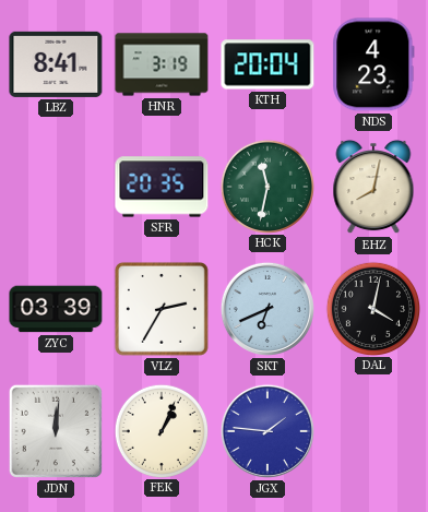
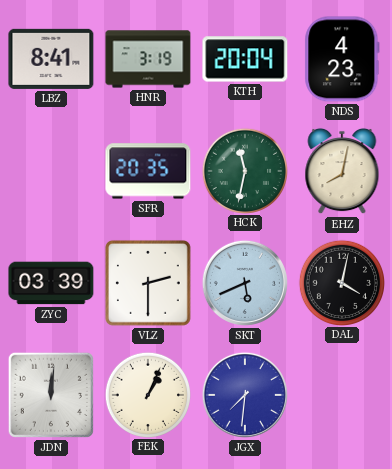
VLZ: 2:35 -> 2:30
SKT: 6:41 -> 5:41
JGX: 1:46 -> 7:31
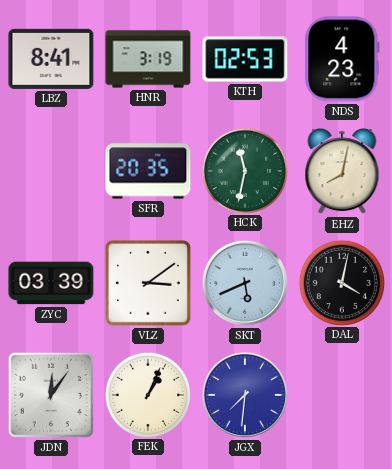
KTH: 20:04 -> 02:53
VLZ: 2:30 -> 3:09
JDN: 12:01 -> 12:06
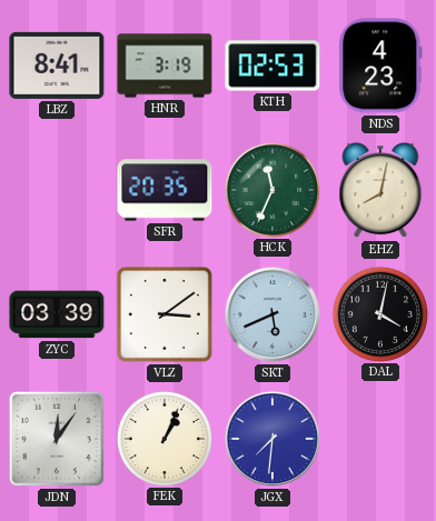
HCK: 11:32 -> 11:34
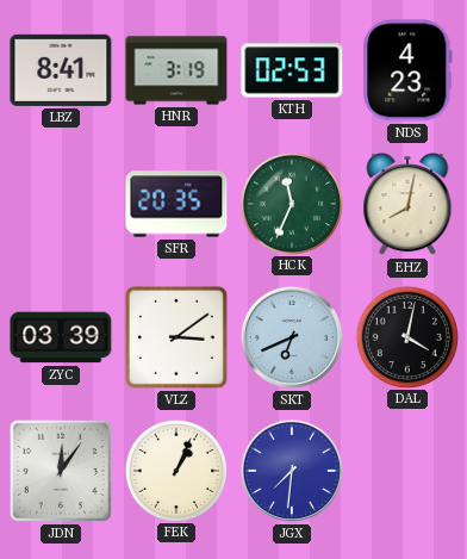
SKT: 5:41 -> 6:41
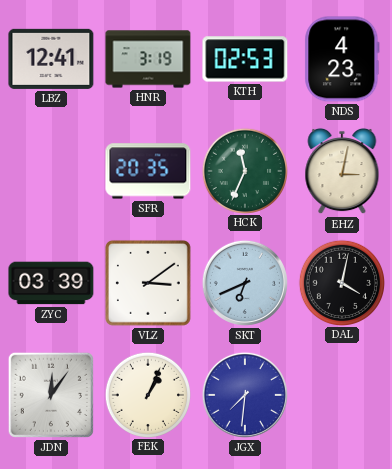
LBZ: 8:41 -> 12:41
EHZ: 8:02 -> 3:02
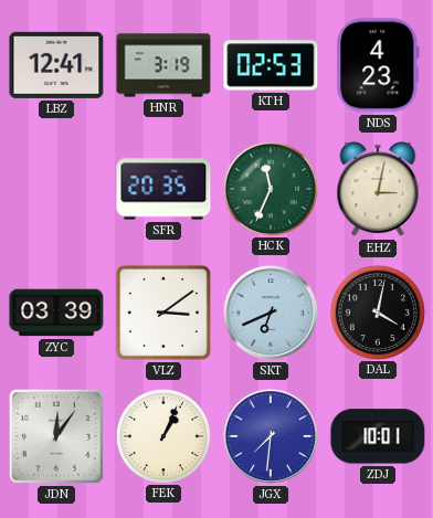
ZDJ: none -> 10:01
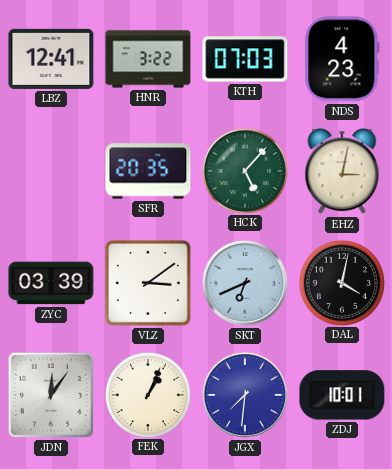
HNR: 3:19 -> 3:22
KTH: 02:53 -> 07:03
HCK: 11:34 -> 5:07
